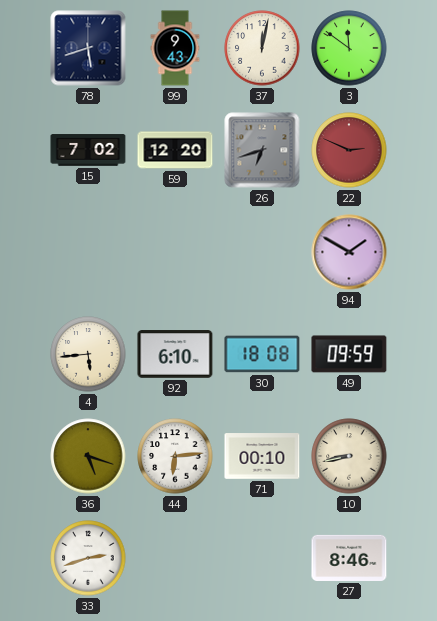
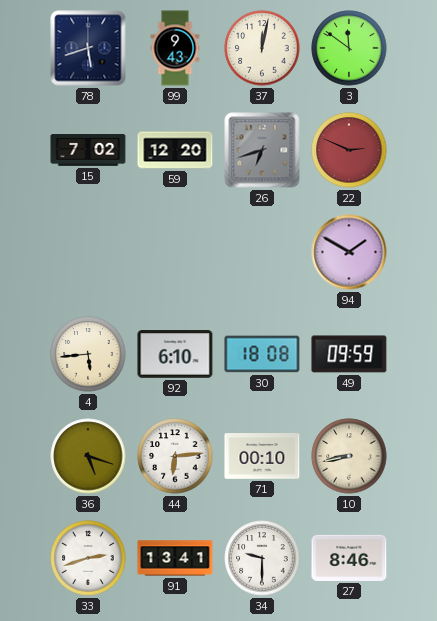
91: none -> 13:41
34: none -> 9:30
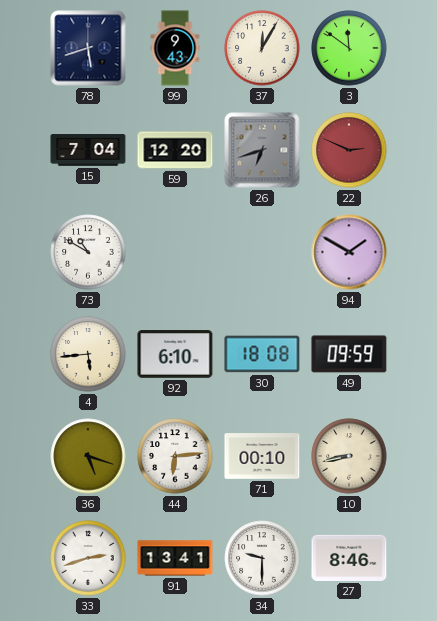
37: 12:02 -> 12:05
15: 7:02 -> 7:04
73: none -> 10:50
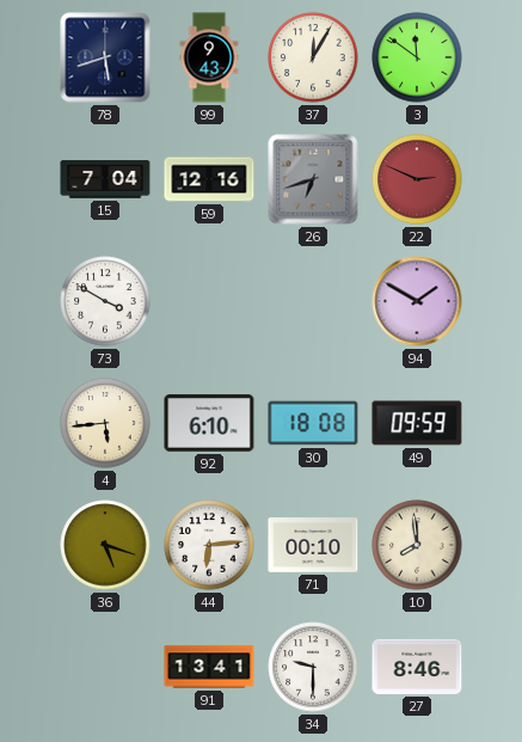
59: 12:20 -> 12:16
73: 10:50 -> 3:50
10: 8:43 -> 7:59
33: 2:42 -> none
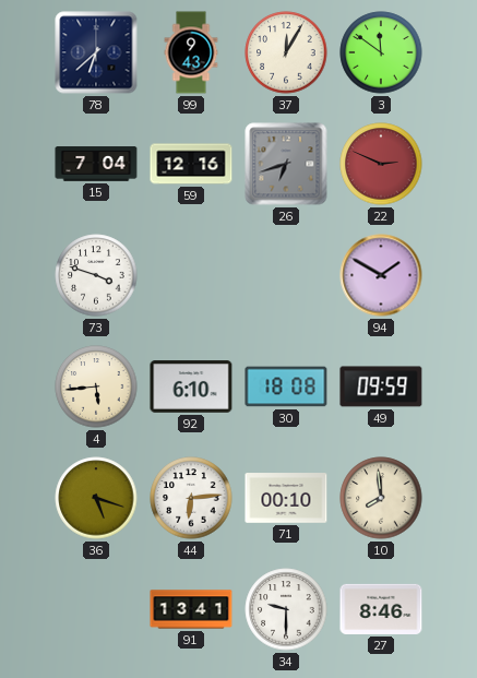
78: 5:42 -> 6:38
73: 3:50 -> 3:48
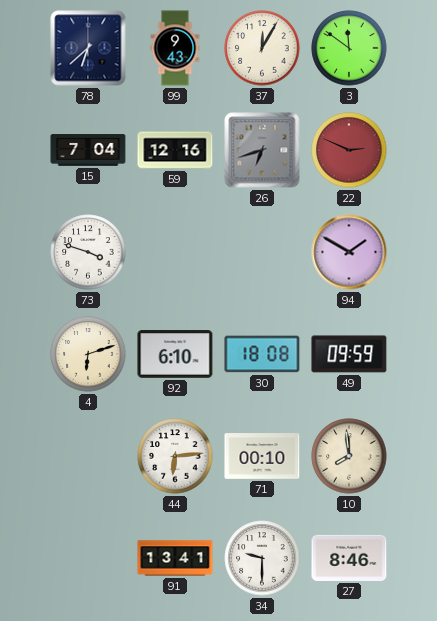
4: 5:44 -> 6:12
36: 5:18 -> none
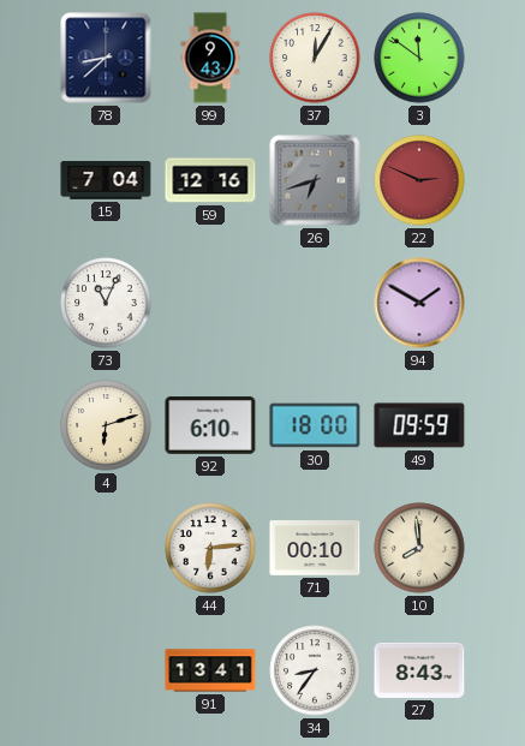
78: 6:38 -> 8:38
73: 3:48 -> 11:04
30: 18:08 -> 18:00
34: 9:30 -> 8:36
27: 8:46 -> 8:43
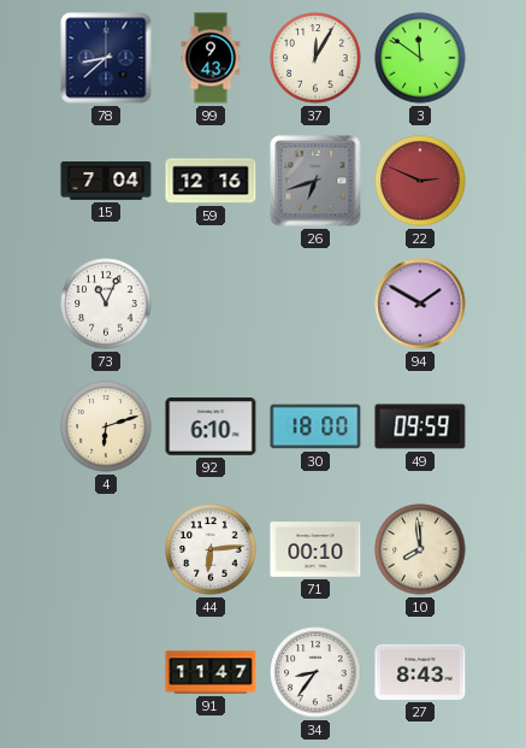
91: 13:41 -> 11:47
